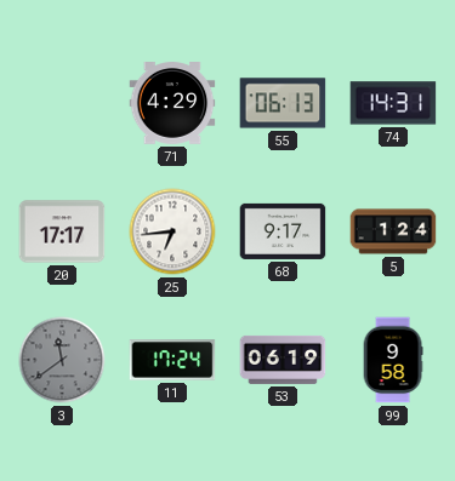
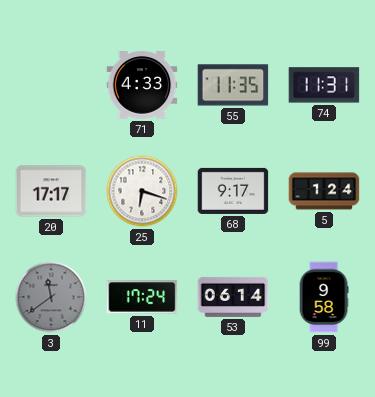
71: 4:29 -> 4:33
55: 06:13 -> 11:35
74: 14:31 -> 11:31
25: 6:44 -> 6:18
53: 06:19 -> 06:14
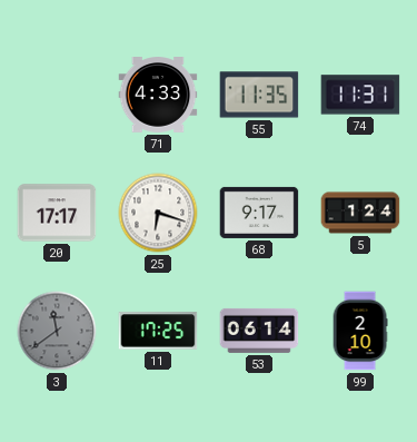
11: 17:24 -> 17:25
99: 9:58 -> 2:10
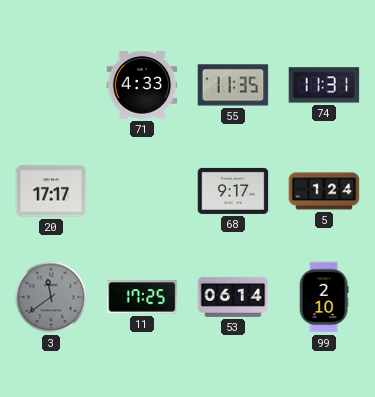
25: 6:18 -> none
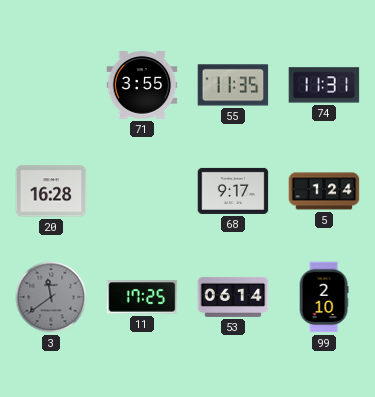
71: 4:33 -> 3:55
20: 17:17 -> 16:28
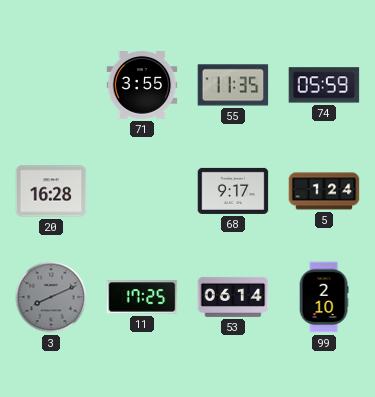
74: 11:31 -> 05:59
3: 11:39 -> 8:11
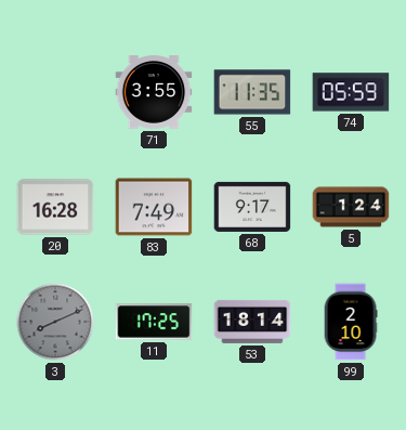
83: none -> 7:49
53: 06:14 -> 18:14
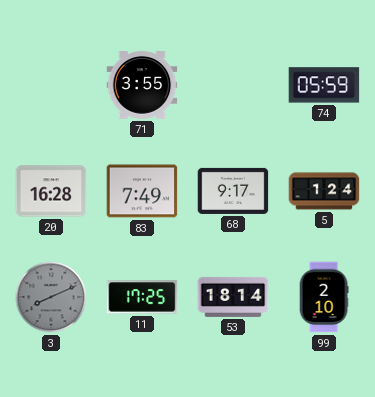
55: 11:35 -> none
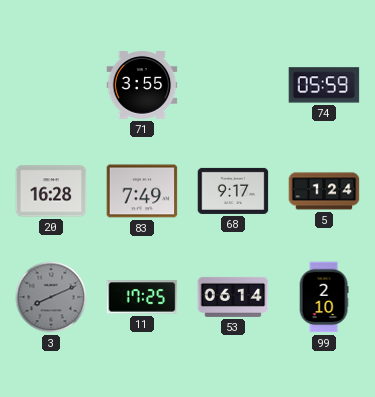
53: 18:14 -> 06:14
